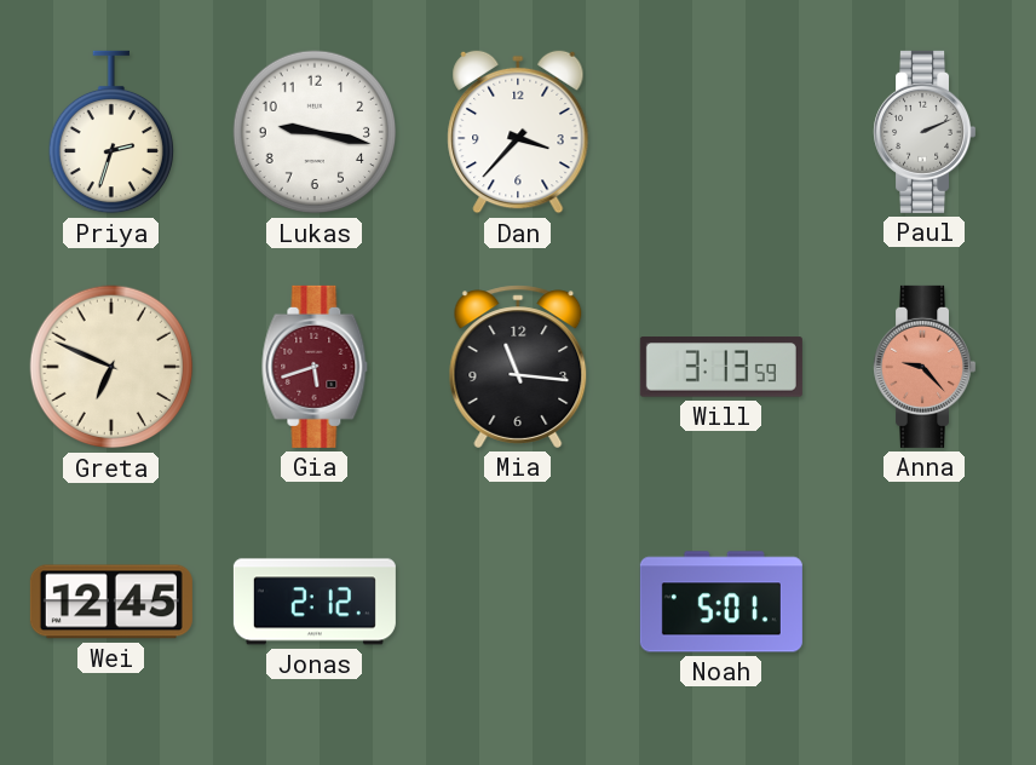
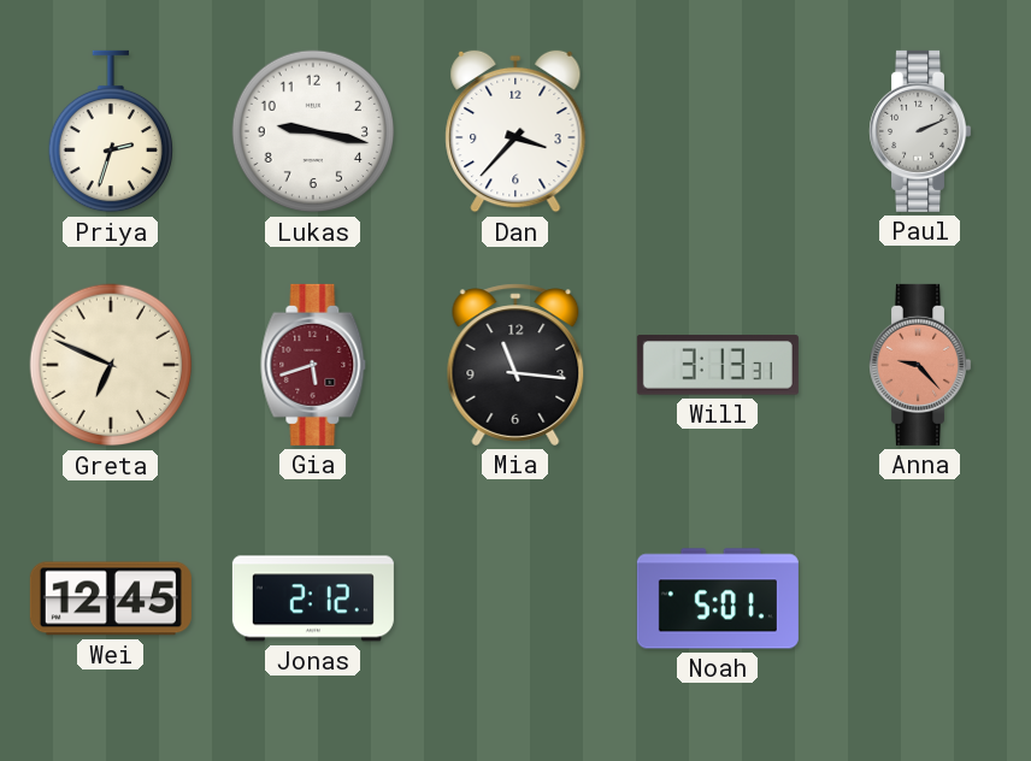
Will: 3:13:59 -> 3:13:31
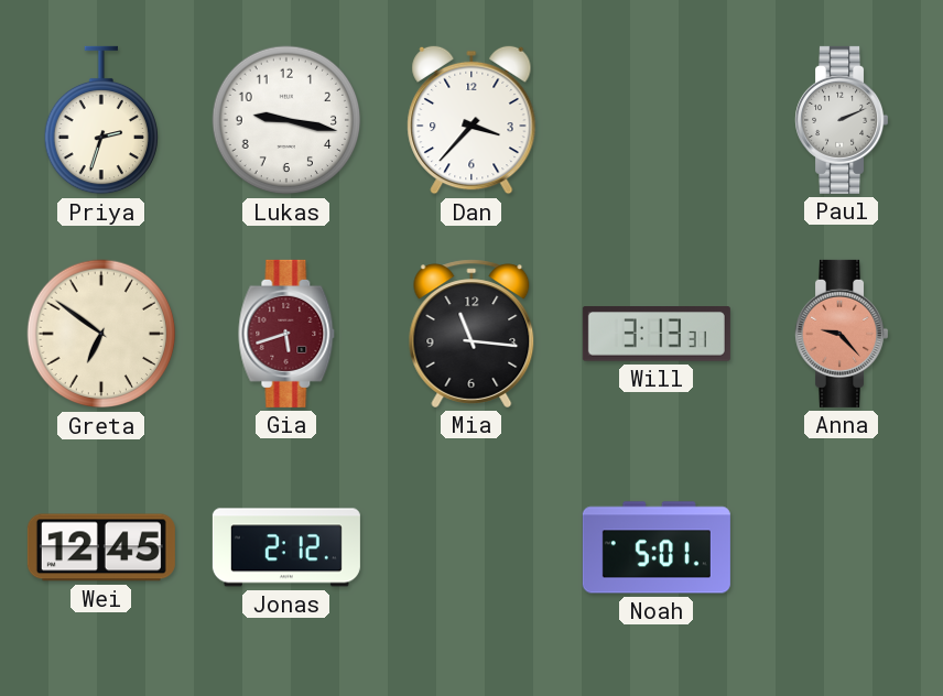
Greta: 6:49 -> 6:51
